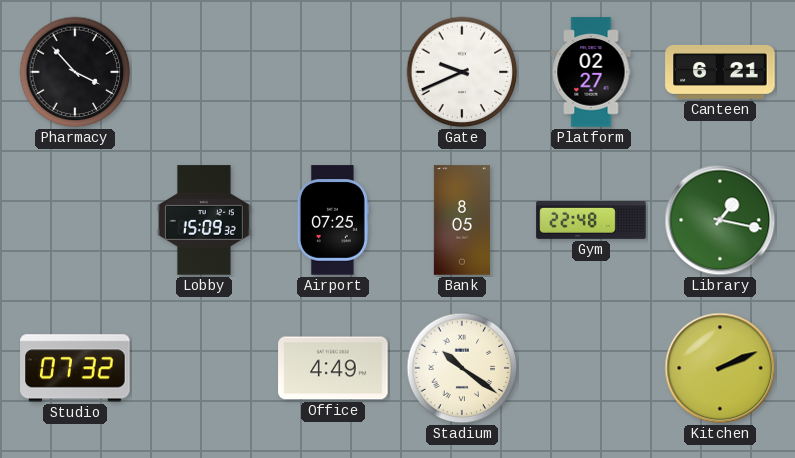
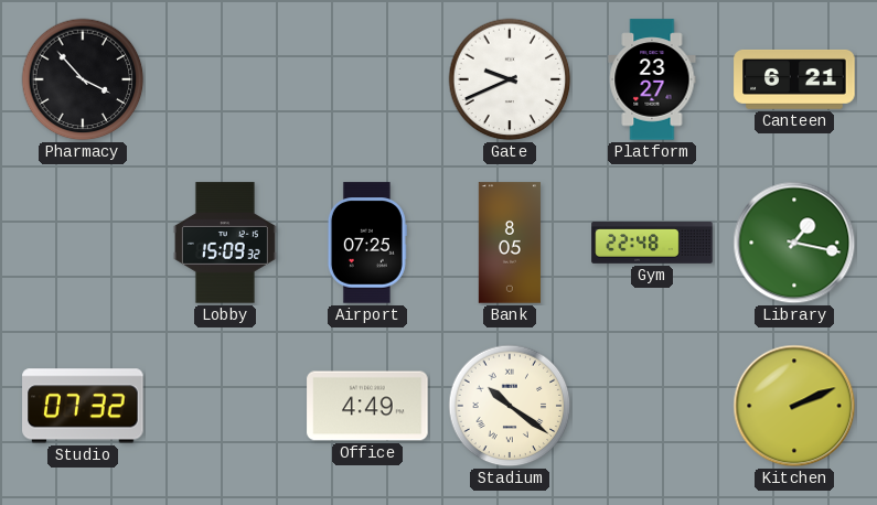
Platform: 02:27 -> 23:27
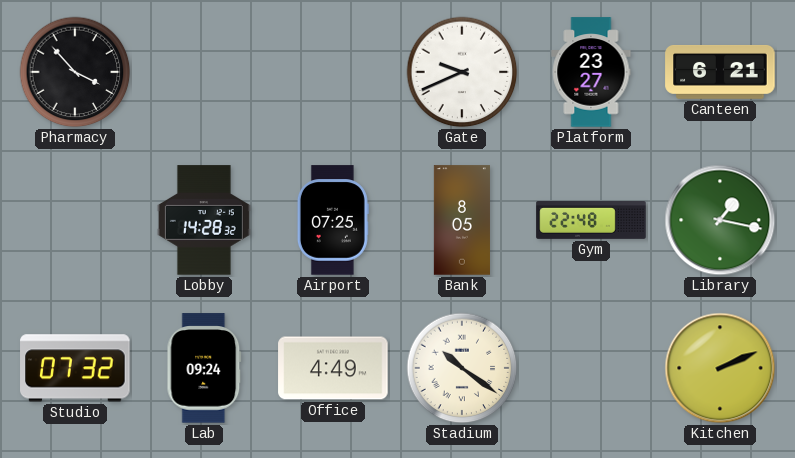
Lobby: 15:09 -> 14:28
Lab: none -> 09:24
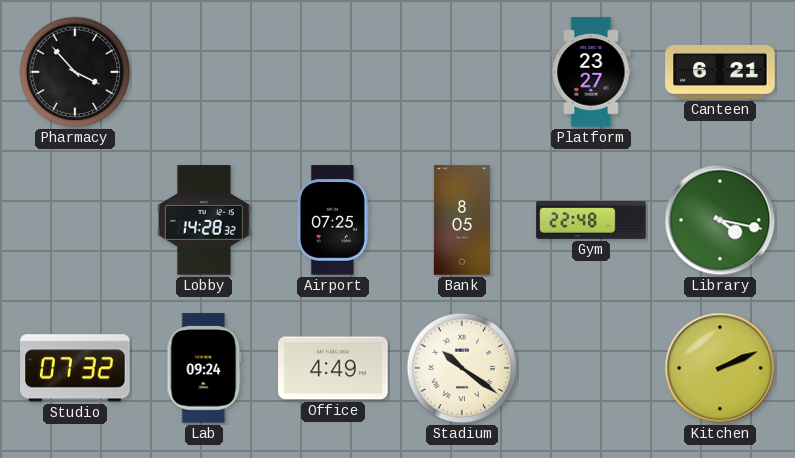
Gate: 9:41 -> none
Library: 1:17 -> 4:17
